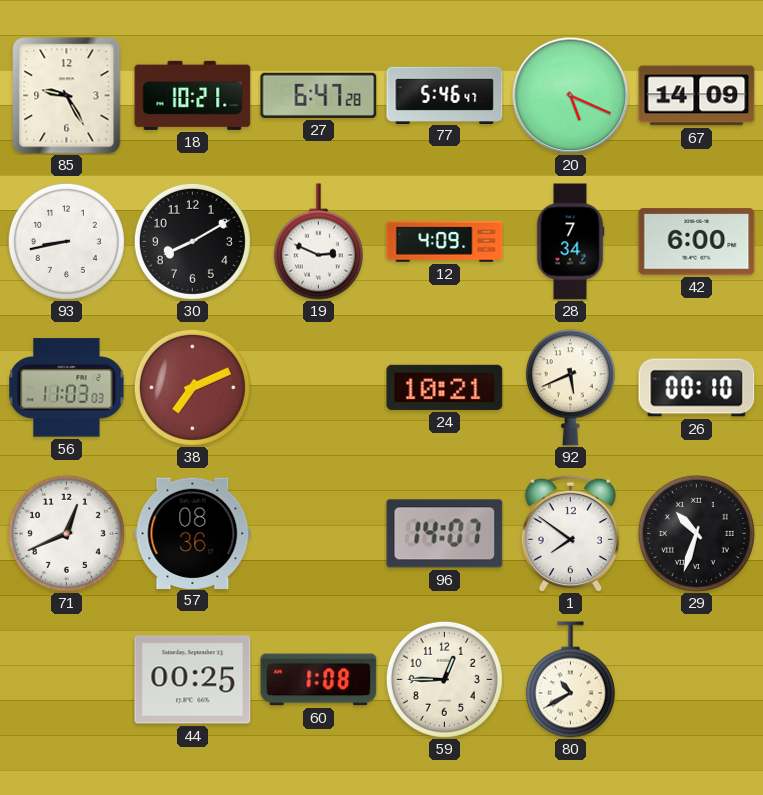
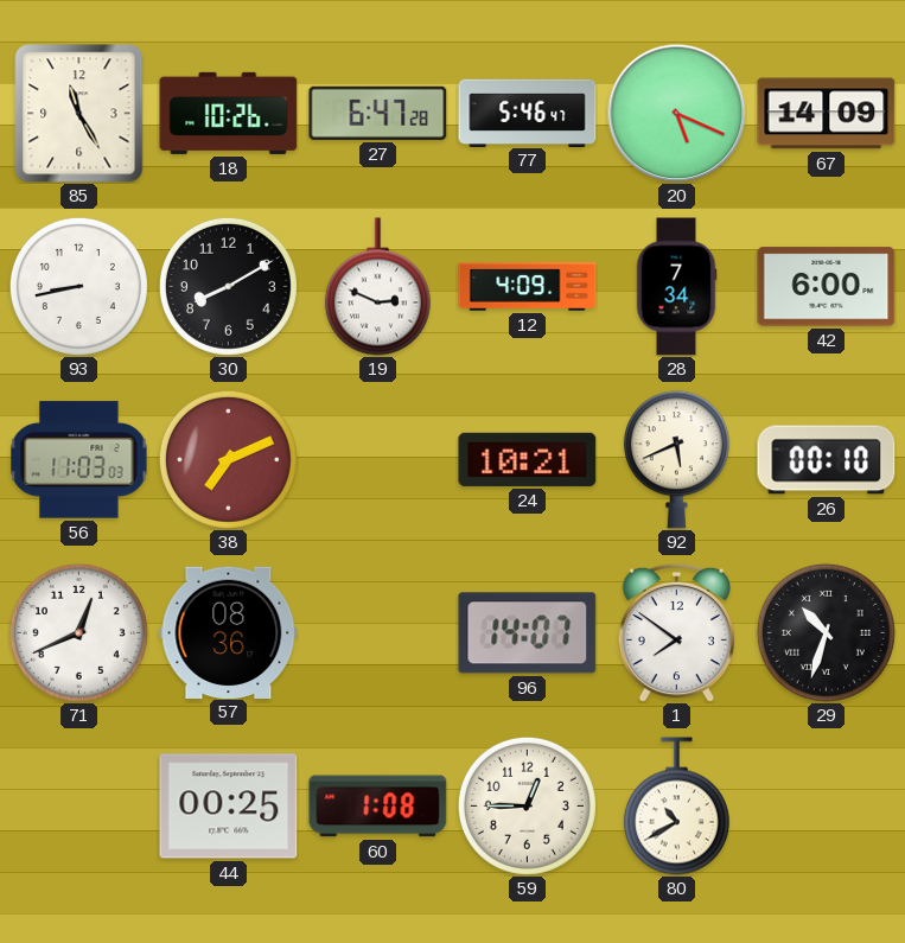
85: 9:25 -> 11:25
18: 10:21 -> 10:26
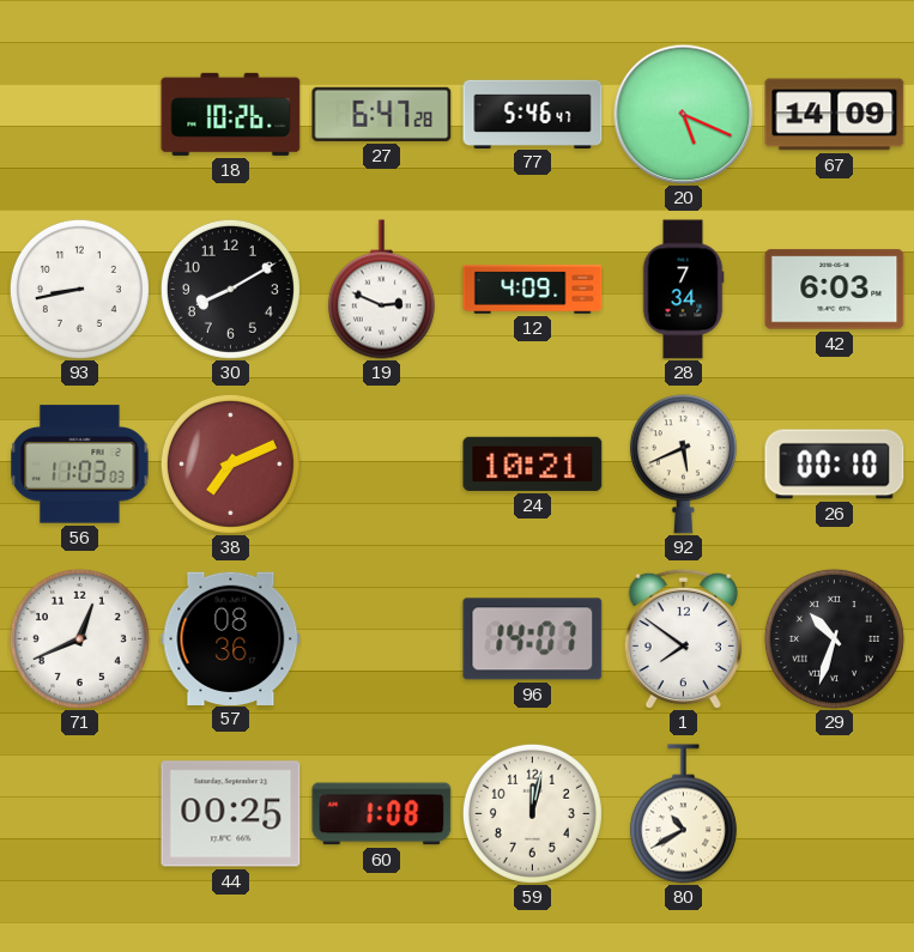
85: 11:25 -> none
42: 6:00 -> 6:03
59: 12:45 -> 12:02
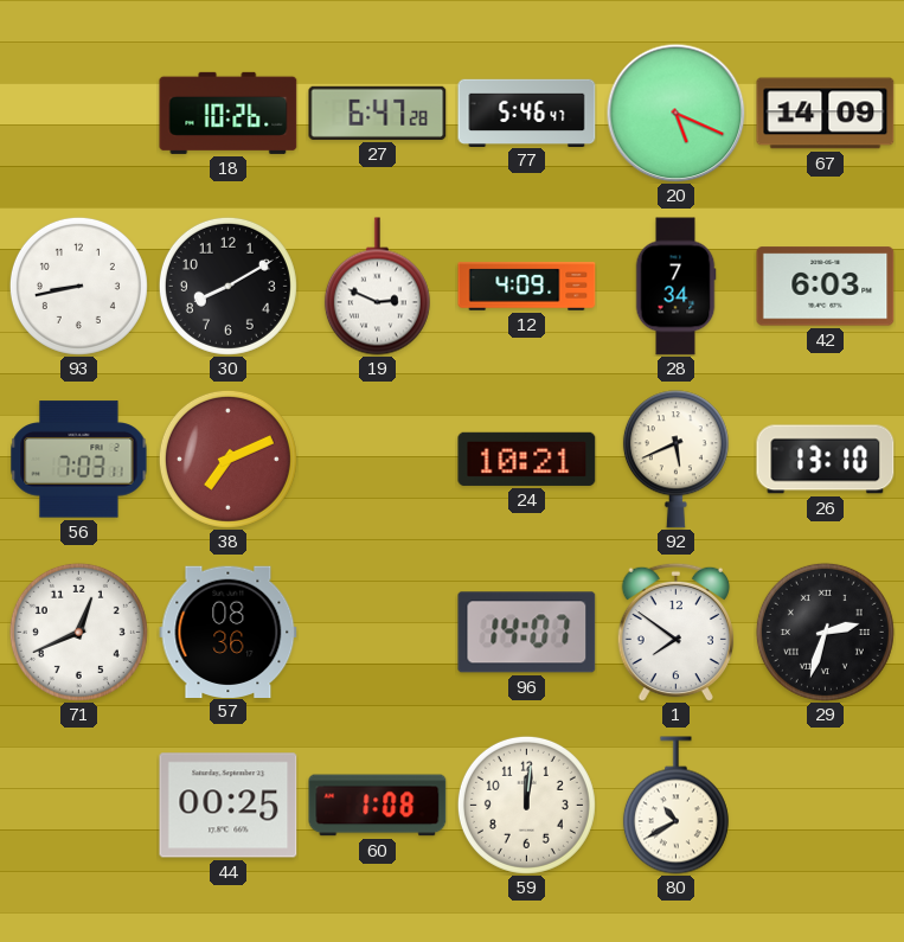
56: 11:03 -> 7:03
26: 00:10 -> 13:10
29: 10:33 -> 2:33
59: 12:02 -> 12:01
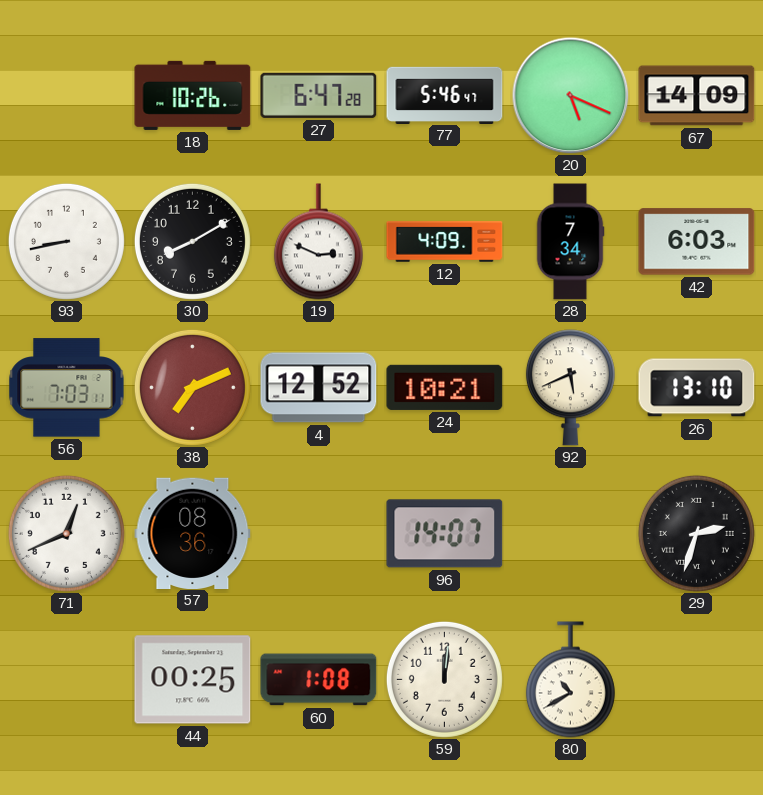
4: none -> 12:52
1: 7:51 -> none
